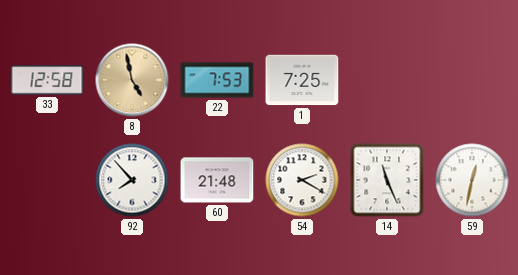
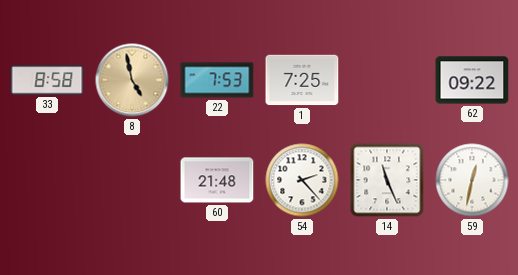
33: 12:58 -> 8:58
62: none -> 09:22
92: 7:53 -> none
54: 2:20 -> 2:23
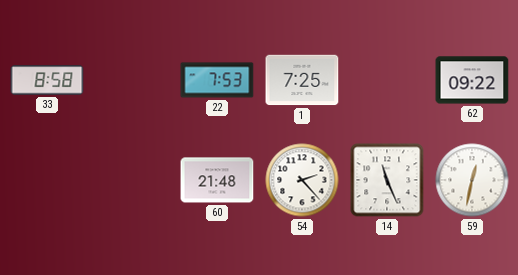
8: 4:58 -> none
